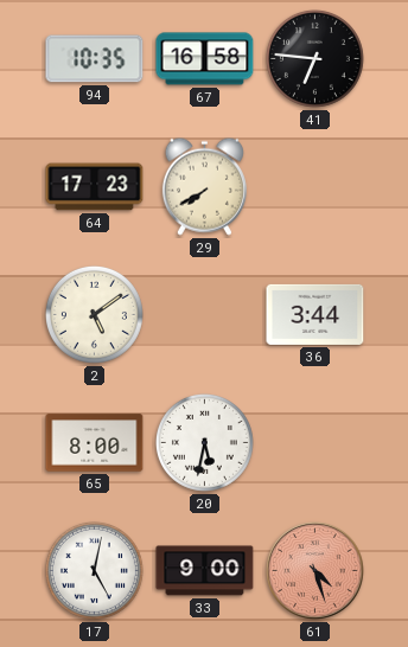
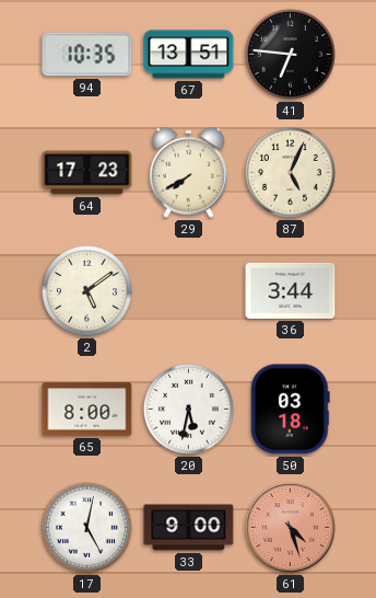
67: 16:58 -> 13:51
87: none -> 5:04
50: none -> 03:18
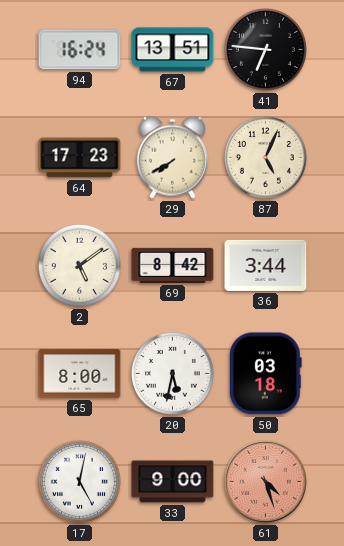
94: 10:35 -> 16:24
69: none -> 8:42
